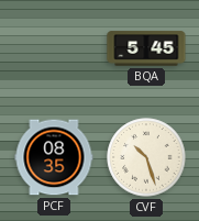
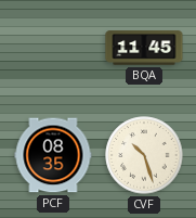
BQA: 5:45 -> 11:45
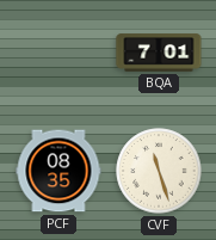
BQA: 11:45 -> 7:01
CVF: 10:27 -> 11:27
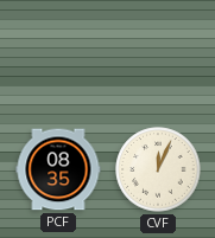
BQA: 7:01 -> none
CVF: 11:27 -> 12:04
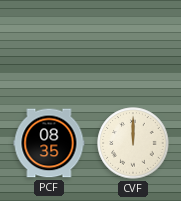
CVF: 12:04 -> 12:00
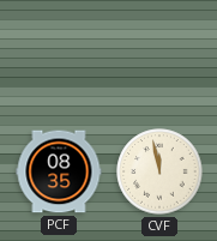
CVF: 12:00 -> 11:58
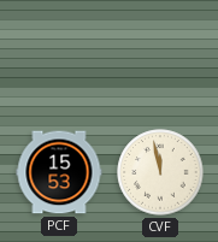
PCF: 08:35 -> 15:53
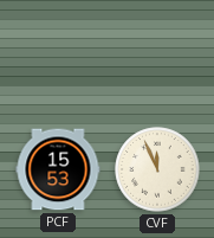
CVF: 11:58 -> 11:56
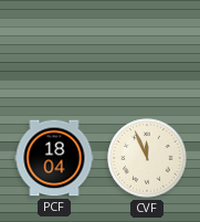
PCF: 15:53 -> 18:04
